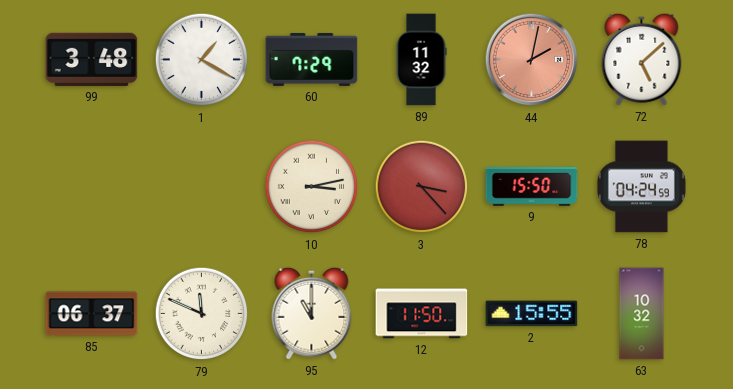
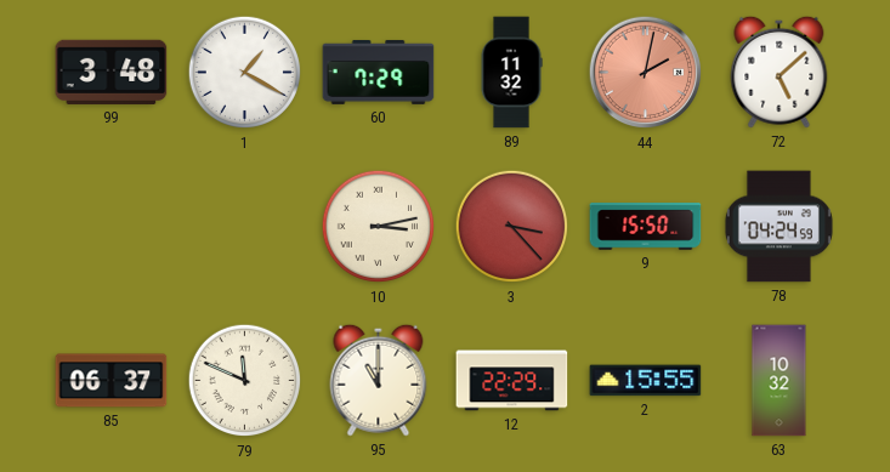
12: 11:50 -> 22:29
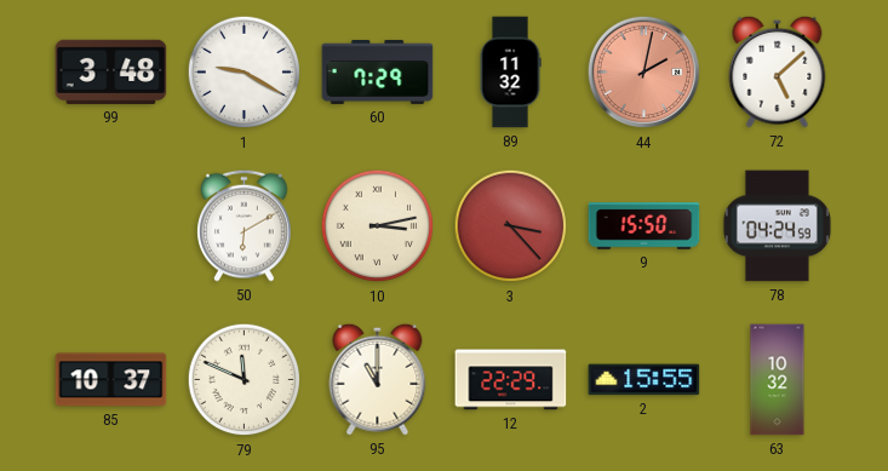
1: 1:20 -> 9:20
50: none -> 6:10
85: 06:37 -> 10:37
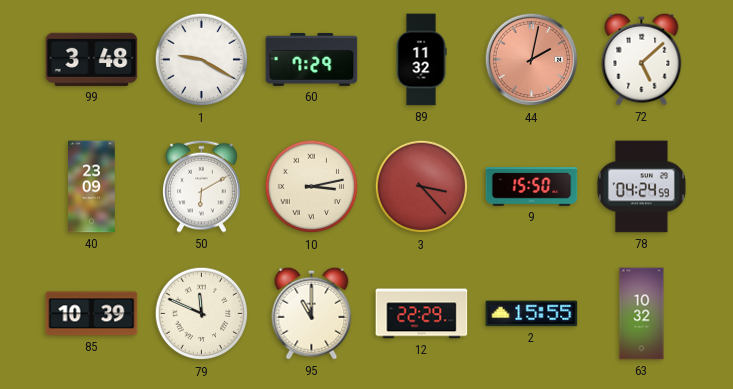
40: none -> 23:09
85: 10:37 -> 10:39
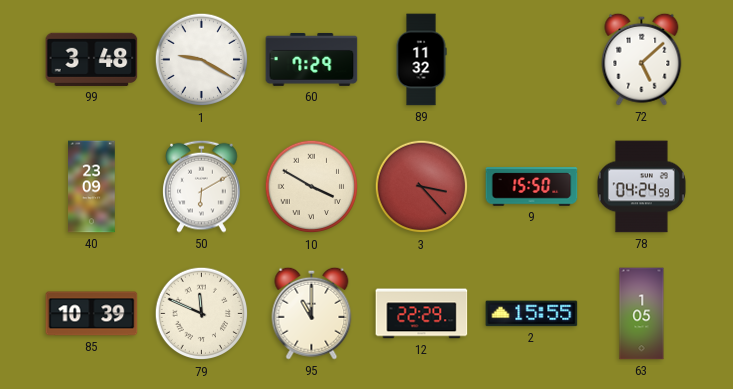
44: 2:02 -> none
10: 3:13 -> 3:50
63: 10:32 -> 1:05
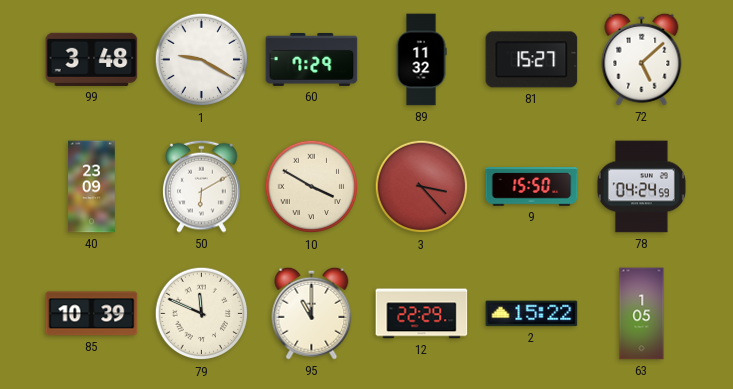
81: none -> 15:27
2: 15:55 -> 15:22
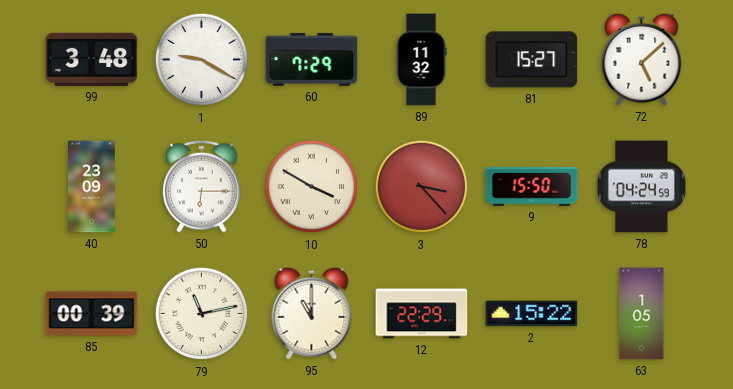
50: 6:10 -> 6:15
85: 10:39 -> 00:39
79: 11:49 -> 11:13
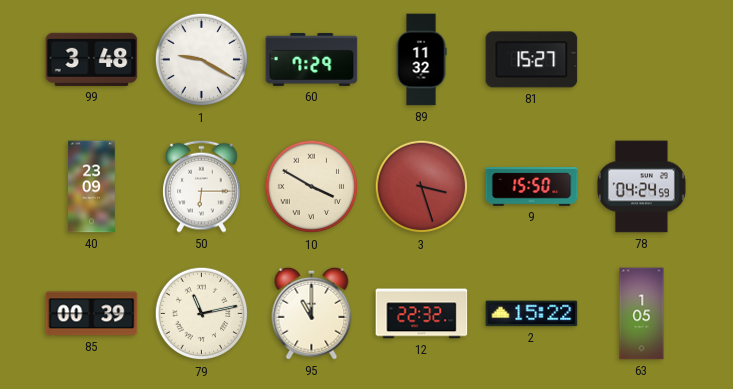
72: 5:08 -> none
3: 3:23 -> 3:27
12: 22:29 -> 22:32
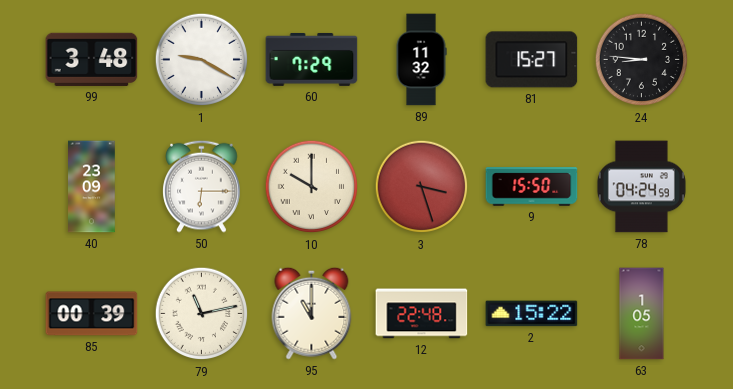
24: none -> 8:46
10: 3:50 -> 10:00
12: 22:32 -> 22:48
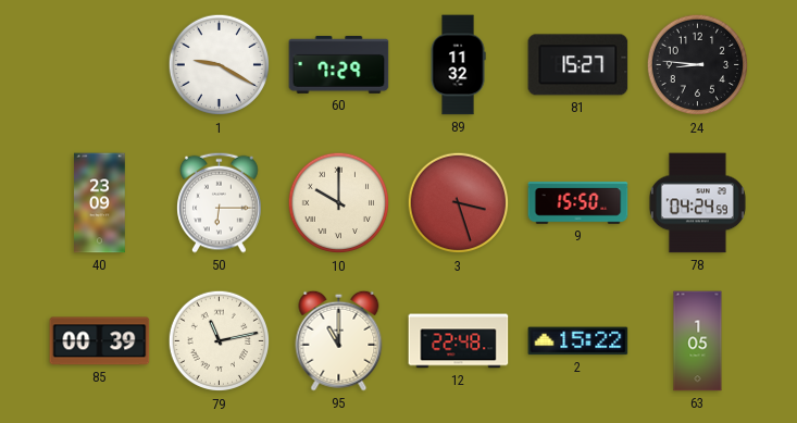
99: 3:48 -> none
